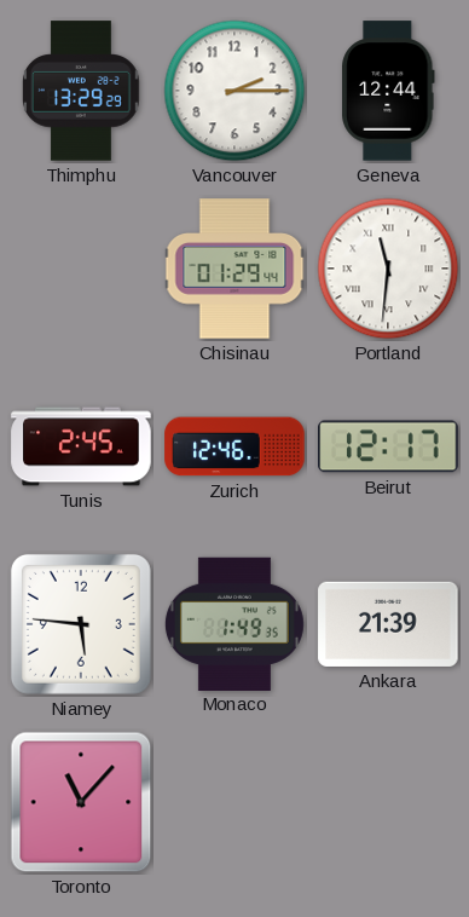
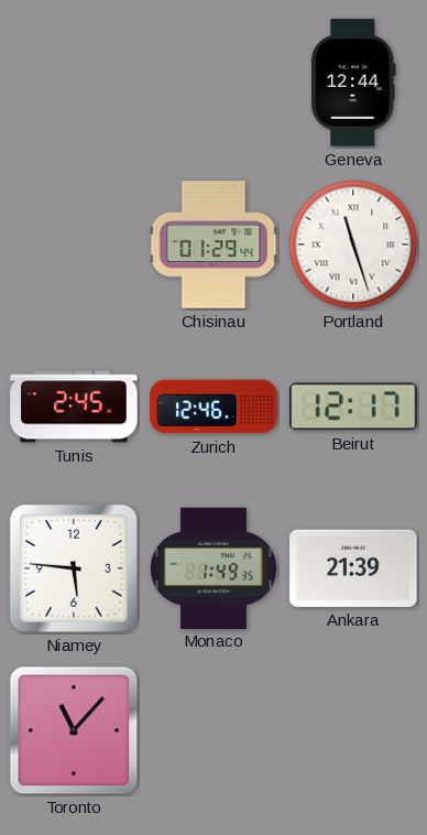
Thimphu: 13:29 -> none
Vancouver: 2:15 -> none
Portland: 11:31 -> 11:27
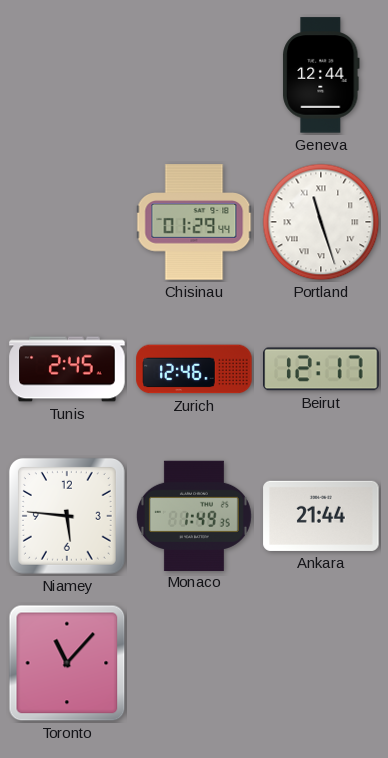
Ankara: 21:39 -> 21:44
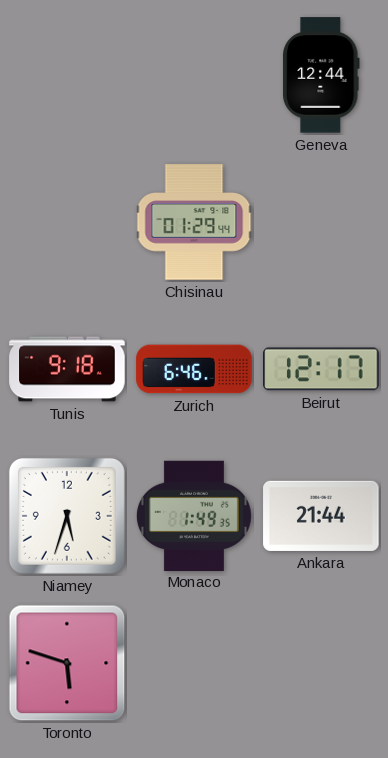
Portland: 11:27 -> none
Tunis: 2:45 -> 9:18
Zurich: 12:46 -> 6:46
Niamey: 5:46 -> 5:33
Toronto: 11:07 -> 5:48
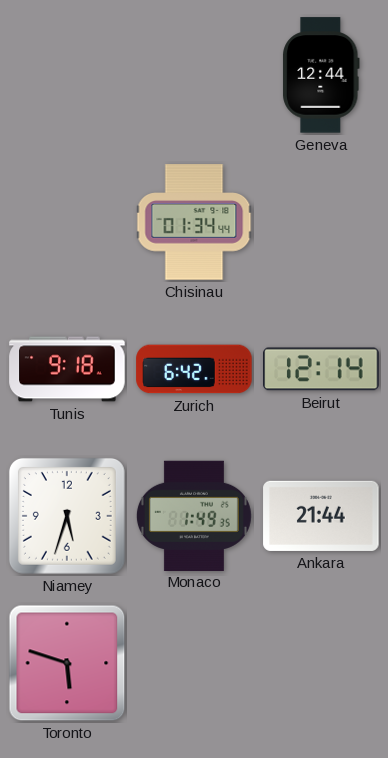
Chisinau: 01:29 -> 01:34
Zurich: 6:46 -> 6:42
Beirut: 12:17 -> 12:14
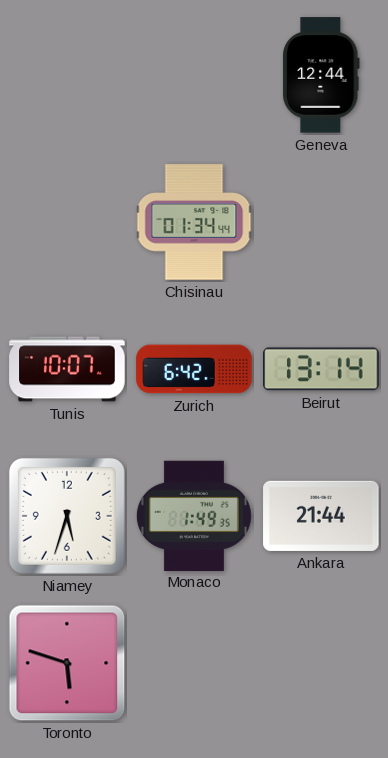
Tunis: 9:18 -> 10:07
Beirut: 12:14 -> 13:14
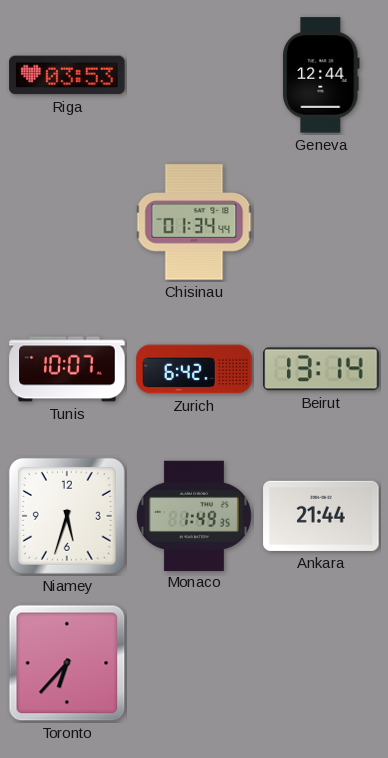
Riga: none -> 03:53
Toronto: 5:48 -> 6:37
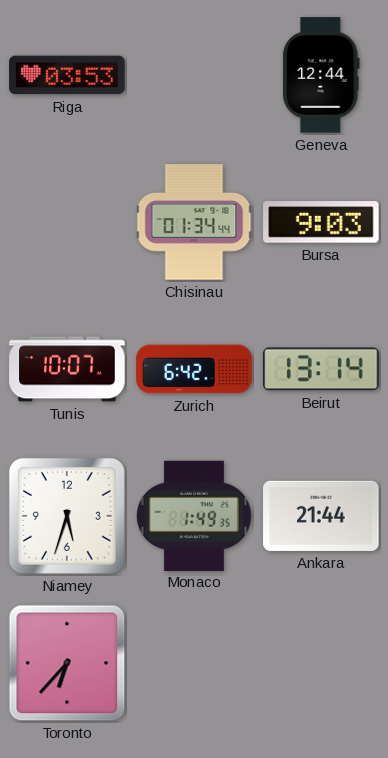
Bursa: none -> 9:03
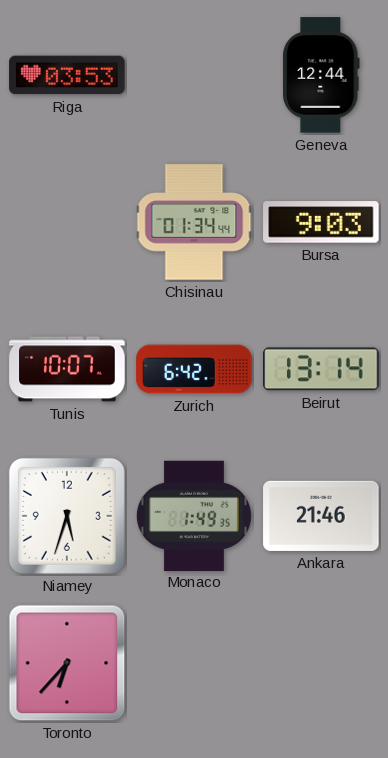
Ankara: 21:44 -> 21:46
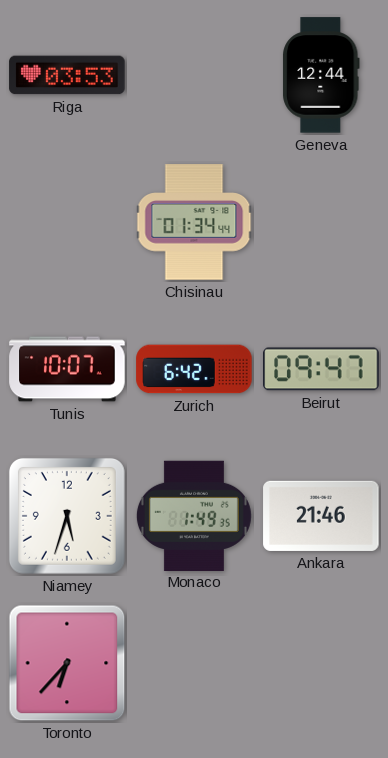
Bursa: 9:03 -> none
Beirut: 13:14 -> 09:47
